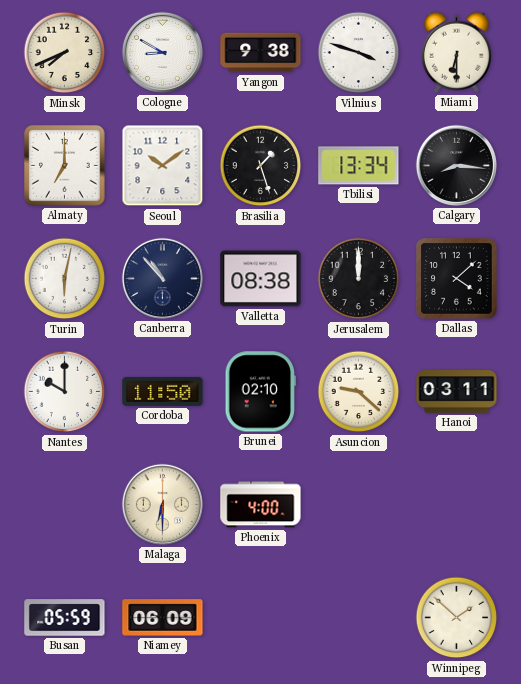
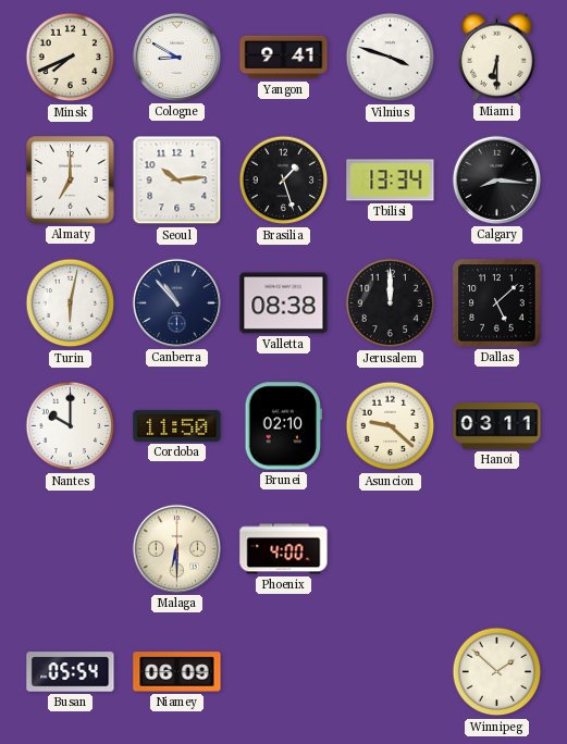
Yangon: 9:38 -> 9:41
Seoul: 10:09 -> 10:14
Dallas: 4:08 -> 5:08
Busan: 05:59 -> 05:54
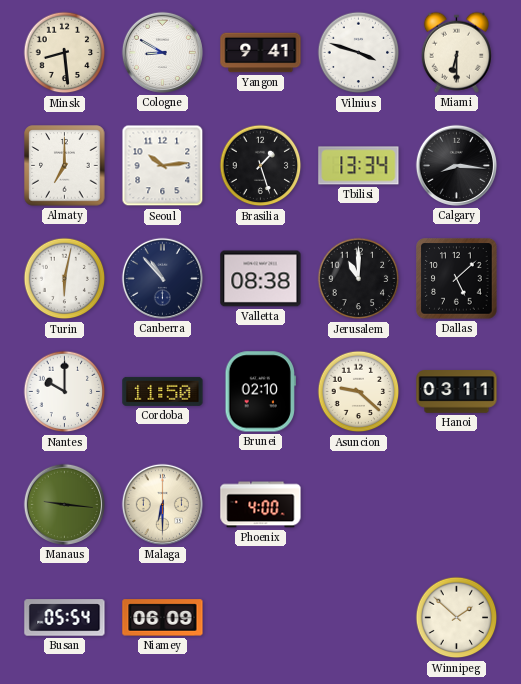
Minsk: 7:41 -> 8:29
Jerusalem: 12:00 -> 11:00
Manaus: none -> 9:16
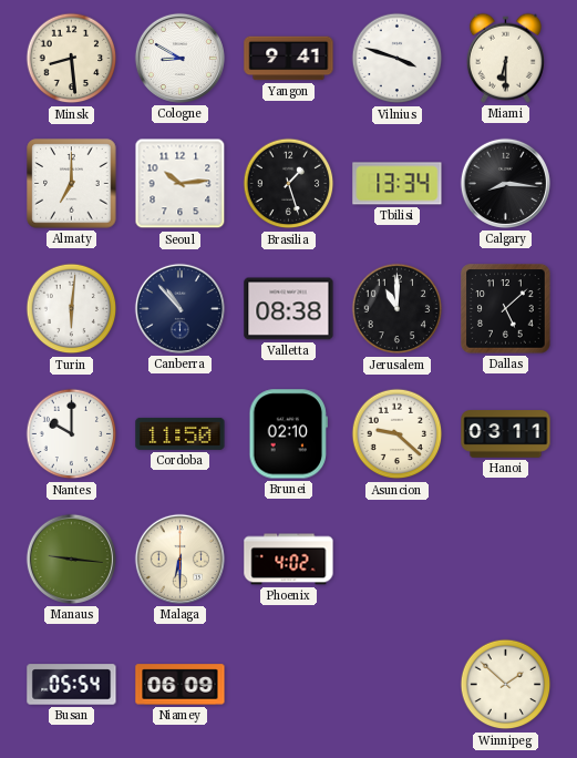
Turin: 6:02 -> 6:01
Phoenix: 4:00 -> 4:02
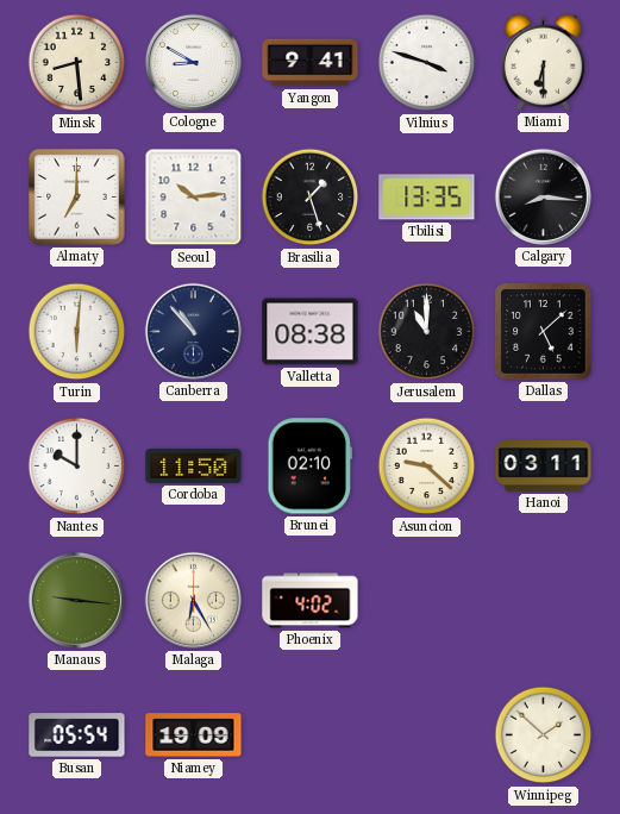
Tbilisi: 13:34 -> 13:35
Malaga: 6:30 -> 6:25
Niamey: 06:09 -> 19:09
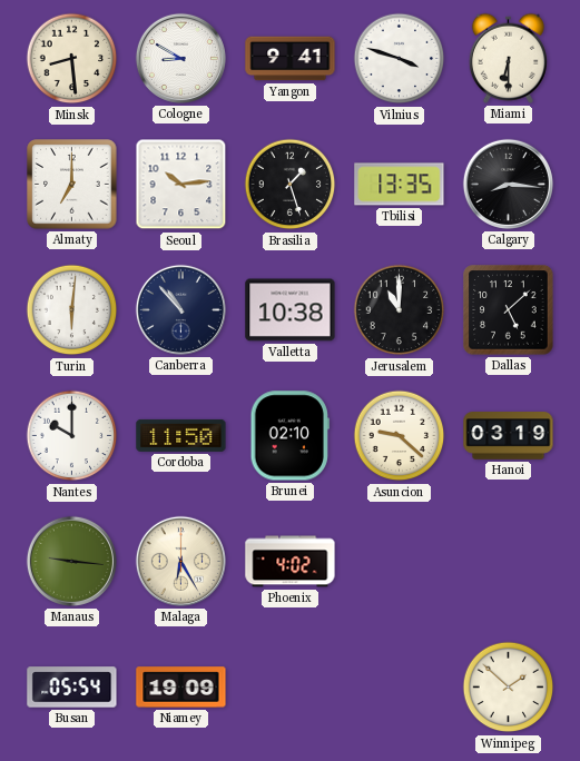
Valletta: 08:38 -> 10:38
Hanoi: 03:11 -> 03:19
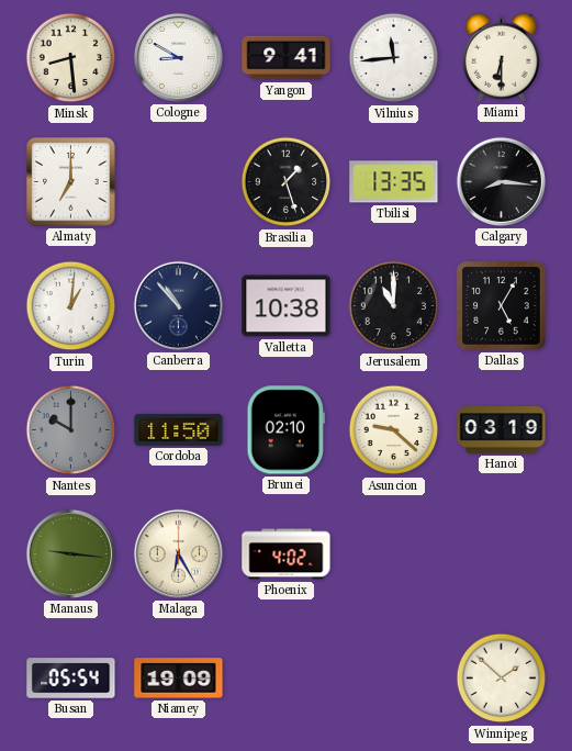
Vilnius: 3:48 -> 11:44
Seoul: 10:14 -> none
Turin: 6:01 -> 1:01
Dallas: 5:08 -> 5:05
Nantes dial: white -> grey
